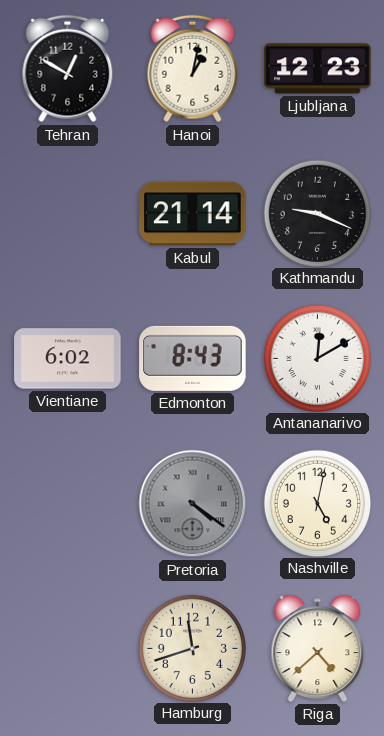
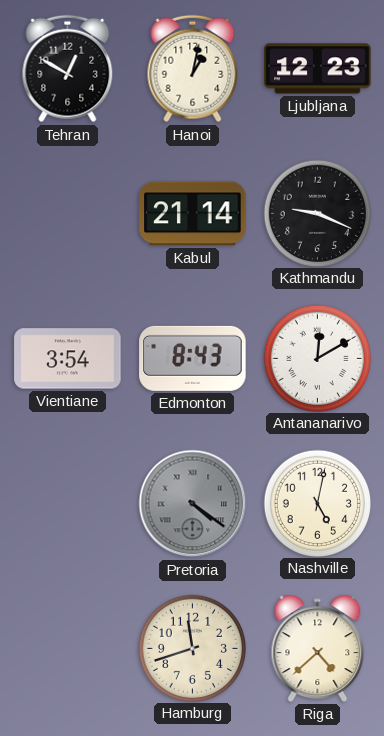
Vientiane: 6:02 -> 3:54
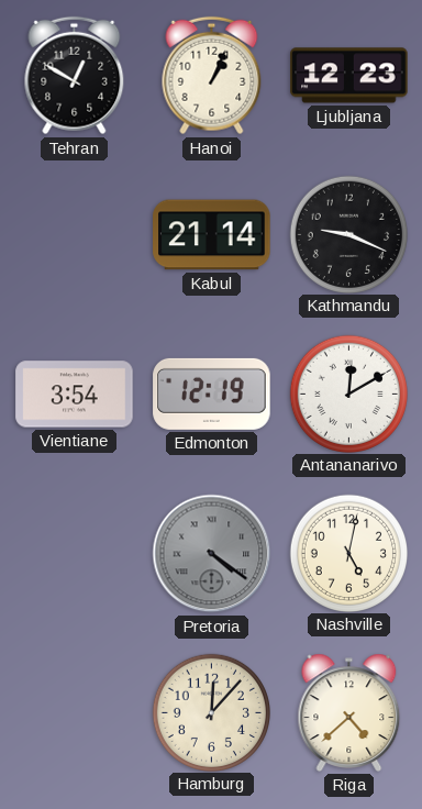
Hanoi: 1:02 -> 1:04
Edmonton: 8:43 -> 12:19
Hamburg: 11:42 -> 12:07
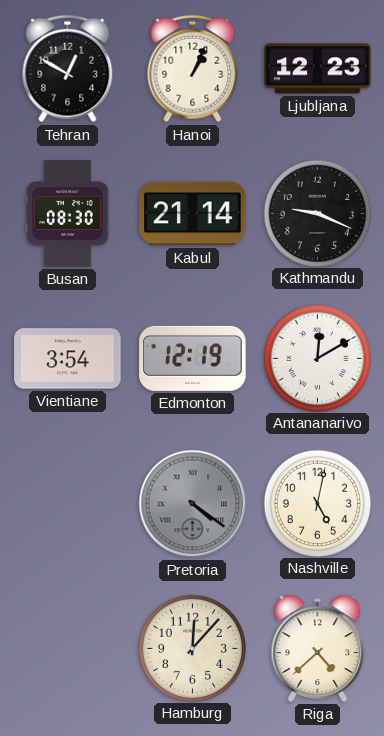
Busan: none -> 08:30
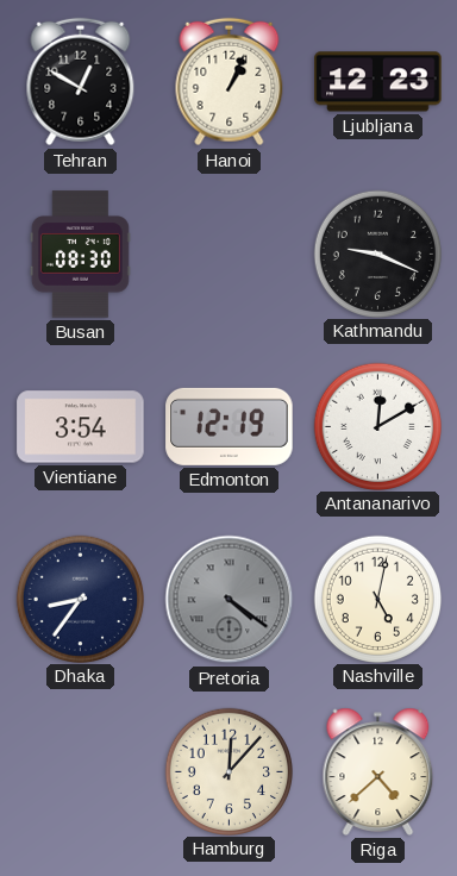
Kabul: 21:14 -> none
Dhaka: none -> 8:36
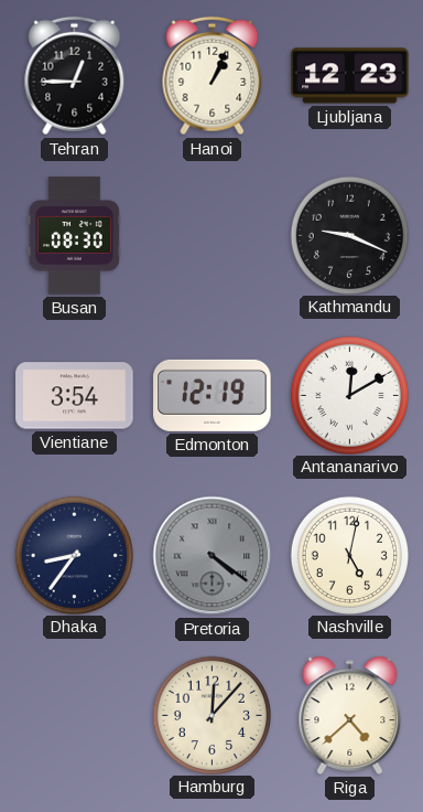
Tehran: 12:50 -> 12:45
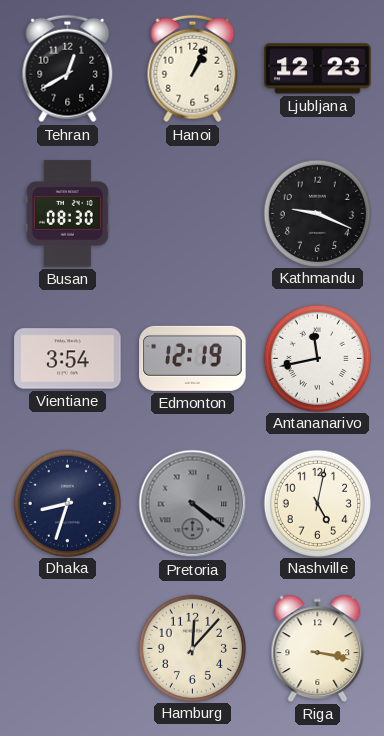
Tehran: 12:45 -> 12:40
Antananarivo: 12:10 -> 11:43
Dhaka: 8:36 -> 8:33
Riga: 4:38 -> 3:17
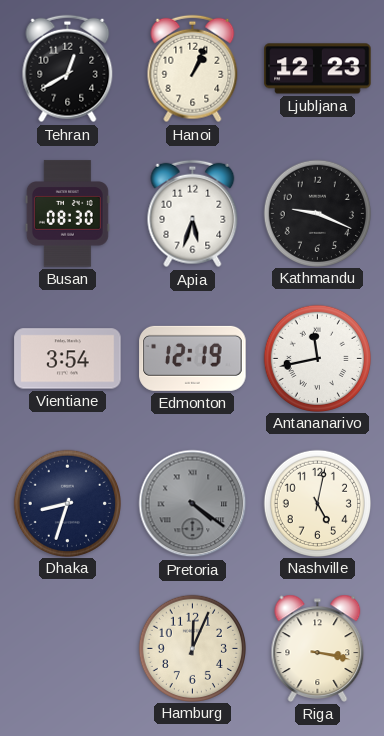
Apia: none -> 5:33
Hamburg: 12:07 -> 12:04
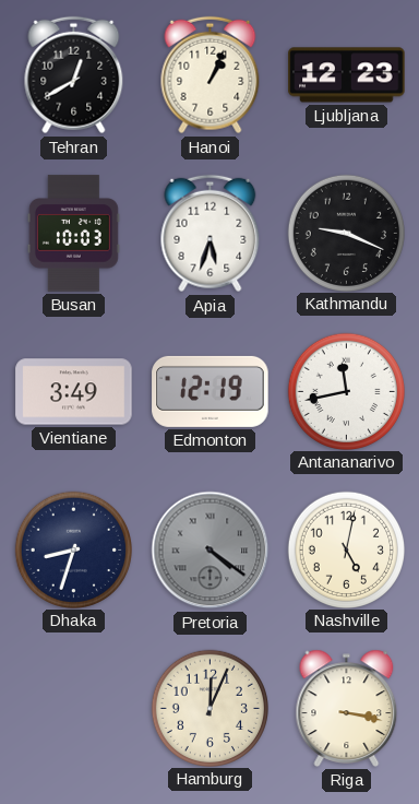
Busan: 08:30 -> 10:03
Vientiane: 3:54 -> 3:49
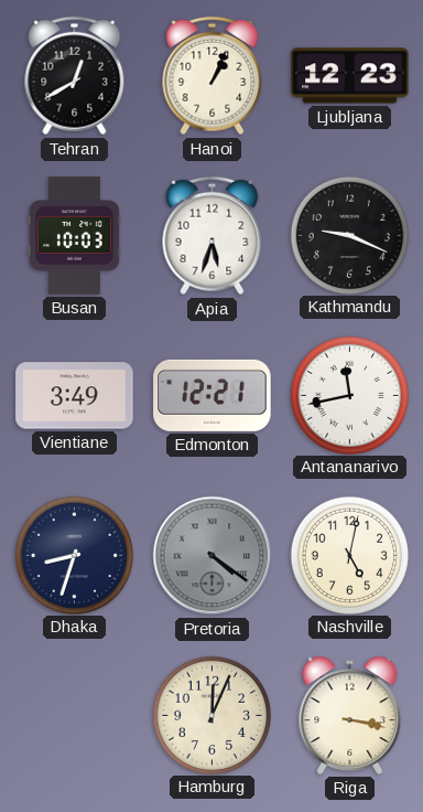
Edmonton: 12:19 -> 12:21
